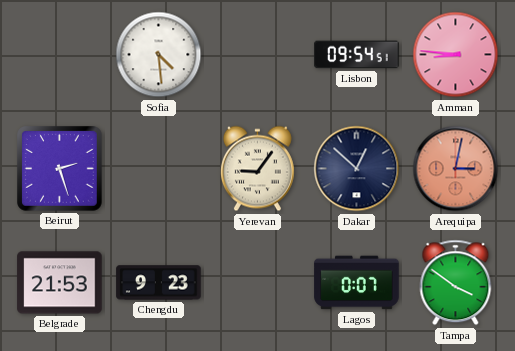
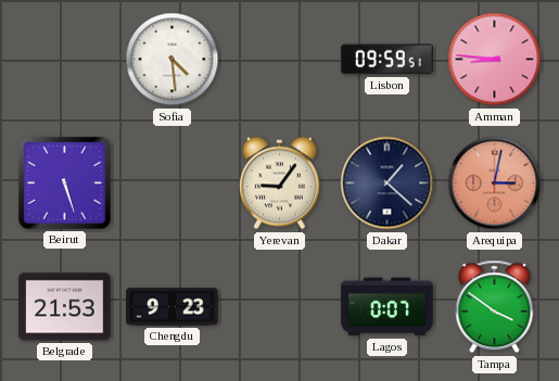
Lisbon: 09:54 -> 09:59
Beirut: 2:27 -> 5:27
Dakar: 12:52 -> 1:22
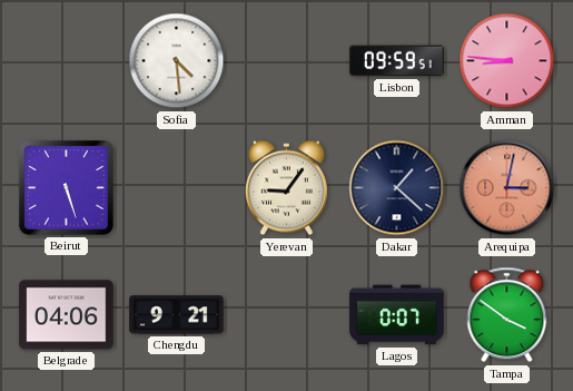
Belgrade: 21:53 -> 04:06
Chengdu: 9:23 -> 9:21
